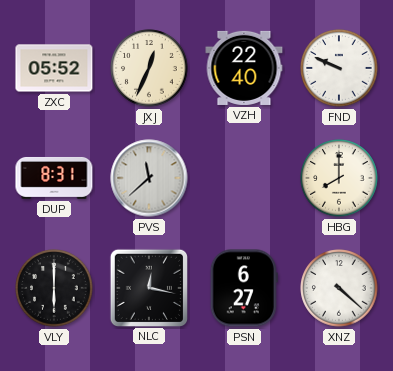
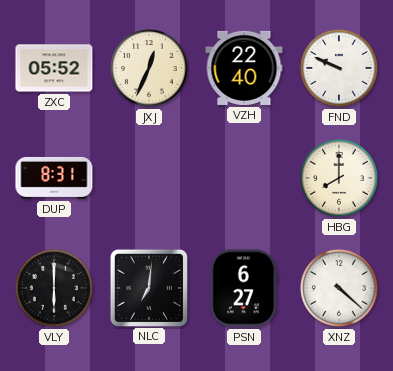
PVS: 11:38 -> none
NLC: 12:17 -> 7:01
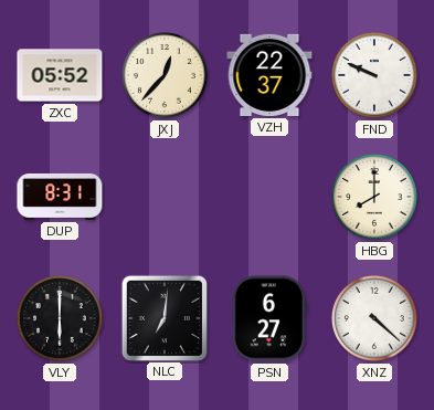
JXJ: 12:34 -> 12:37
VZH: 22:40 -> 22:37
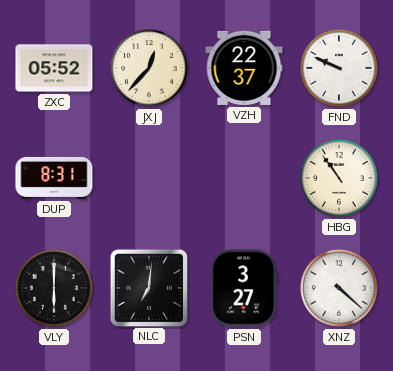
HBG: 8:00 -> 10:54
PSN: 6:27 -> 3:27
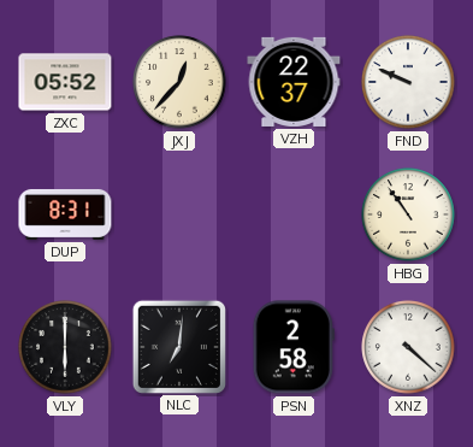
PSN: 3:27 -> 2:58
